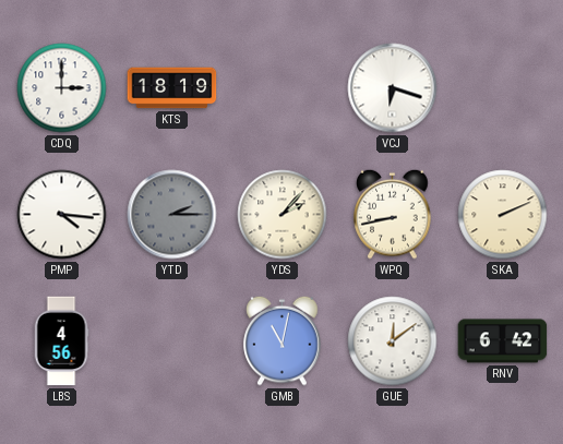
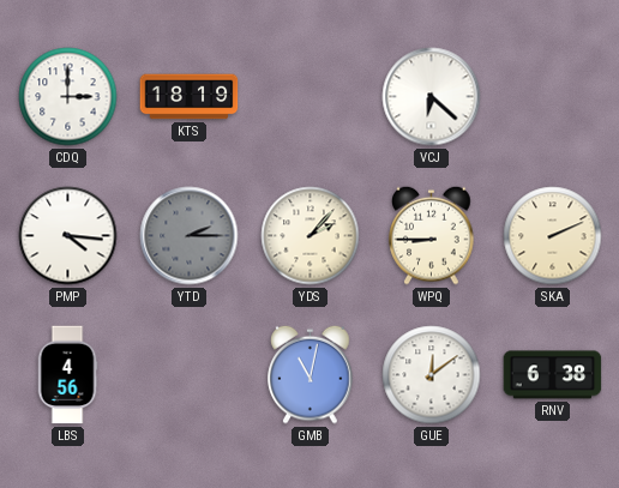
VCJ: 6:18 -> 6:22
WPQ: 8:43 -> 8:45
RNV: 6:42 -> 6:38
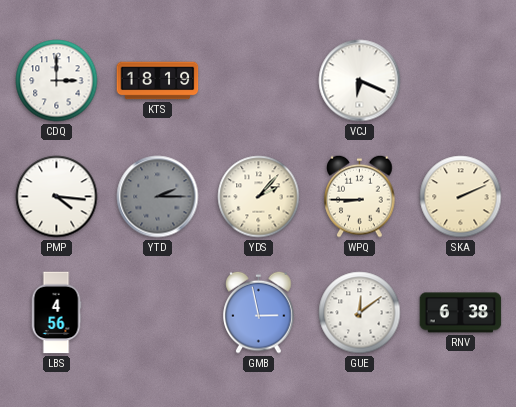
VCJ: 6:22 -> 6:19
GMB: 11:02 -> 2:58
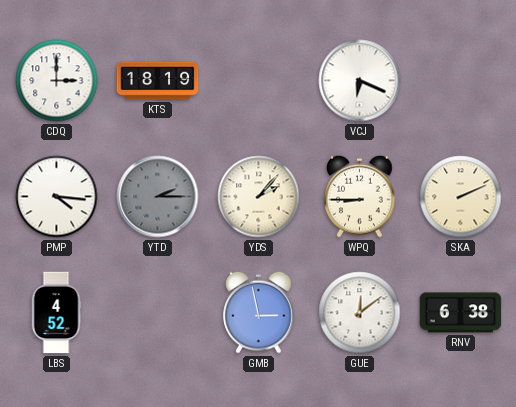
LBS: 4:56 -> 4:52
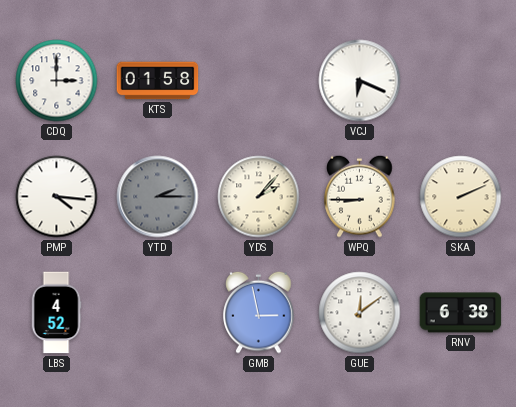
KTS: 18:19 -> 01:58
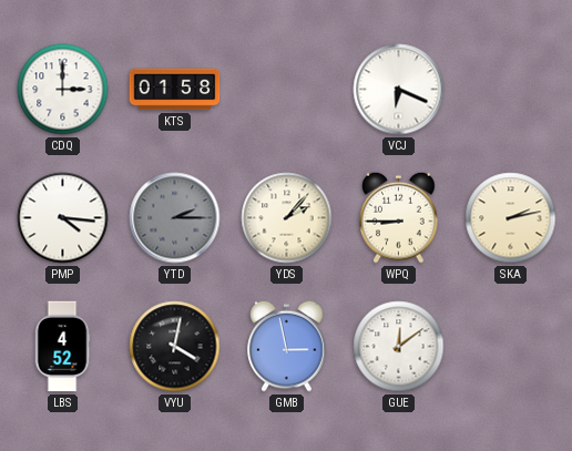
SKA: 2:11 -> 2:13
VYU: none -> 4:02
RNV: 6:38 -> none
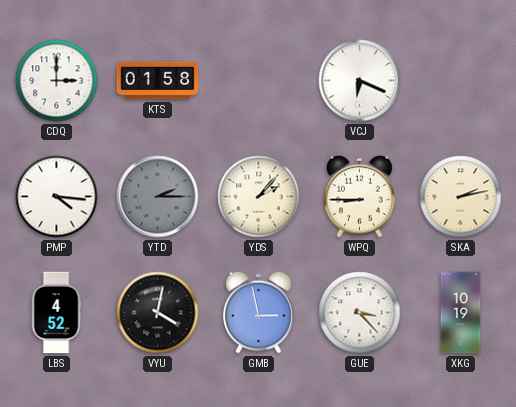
GUE: 12:09 -> 3:23
XKG: none -> 10:19
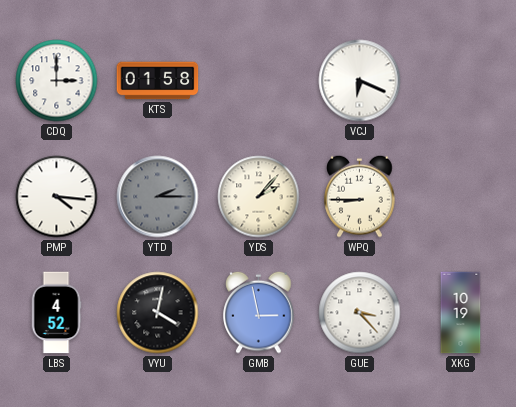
SKA: 2:13 -> none
